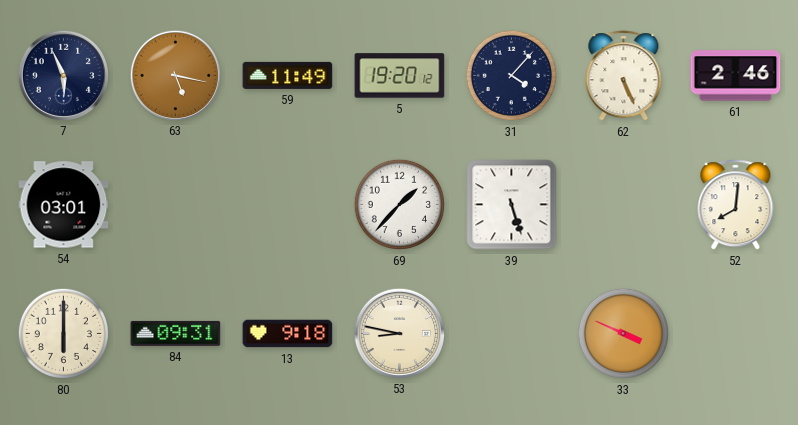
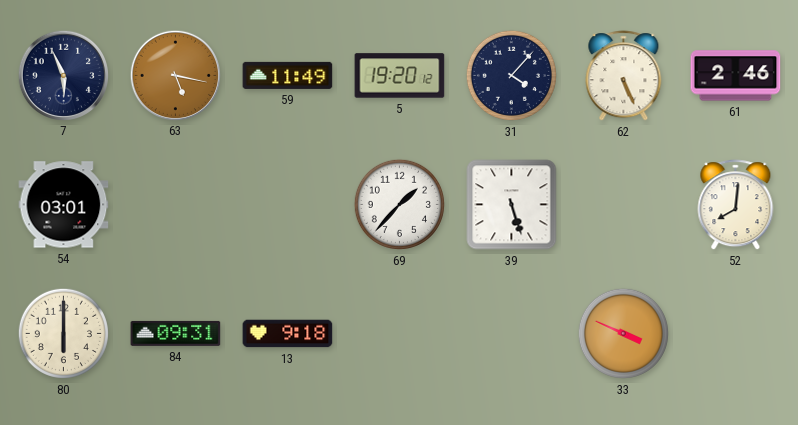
53: 8:47 -> none
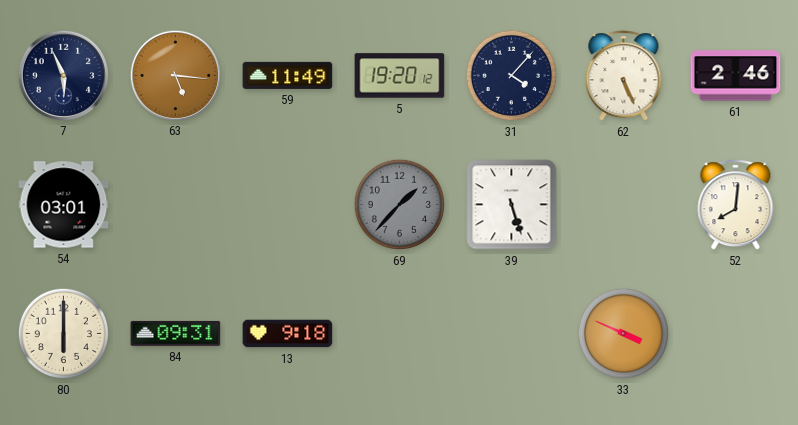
63: 5:17 -> 5:16
69 dial: white -> grey
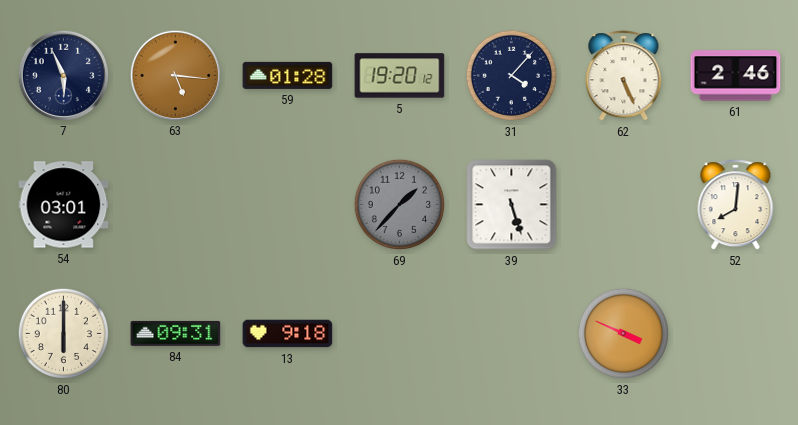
59: 11:49 -> 01:28
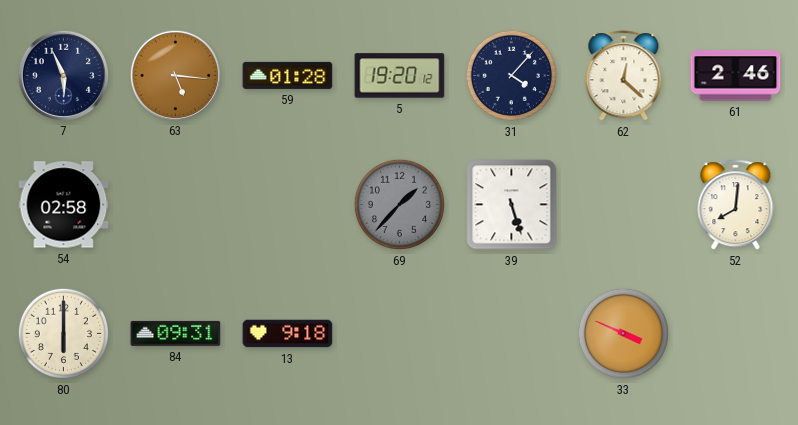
62: 5:26 -> 12:22
54: 03:01 -> 02:58
